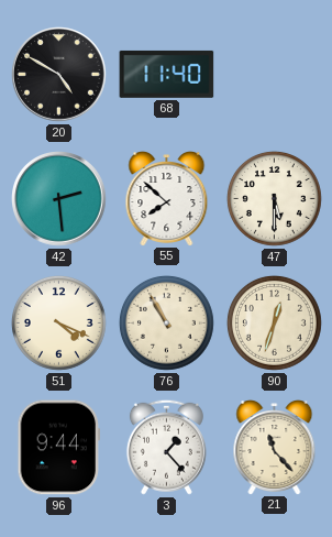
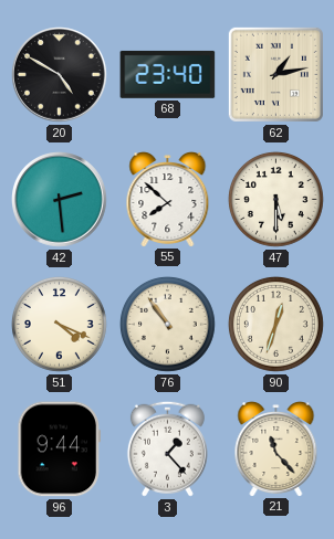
68: 11:40 -> 23:40
62: none -> 1:13
76: 10:55 -> 10:54
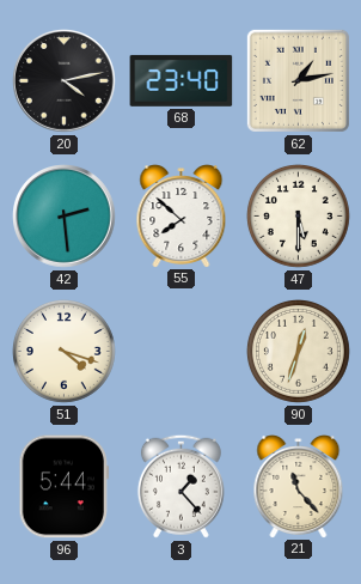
20: 4:50 -> 4:13
51: 4:19 -> 4:18
76: 10:54 -> none
96: 9:44 -> 5:44
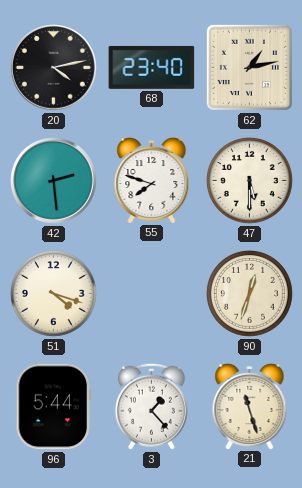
55: 7:52 -> 7:48
21: 11:23 -> 11:27
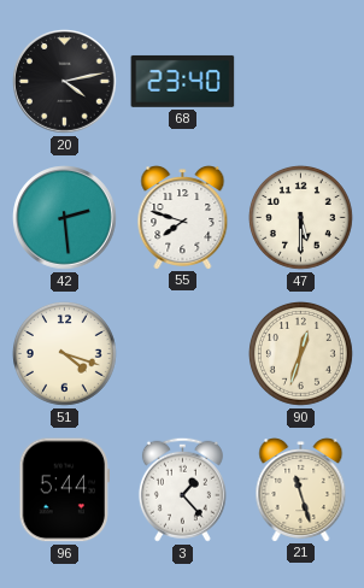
62: 1:13 -> none
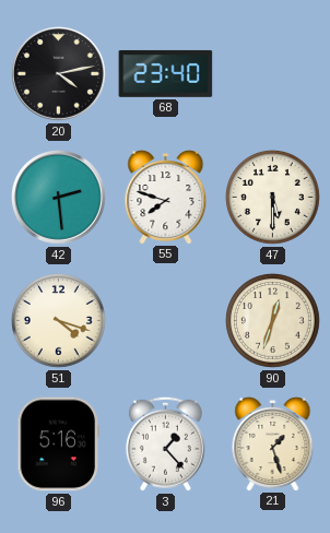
96: 5:44 -> 5:16
21: 11:27 -> 1:27
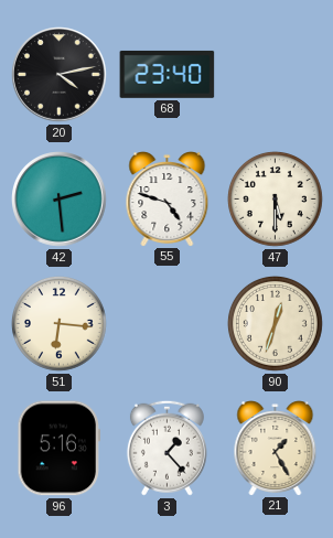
55: 7:48 -> 4:48
51: 4:18 -> 6:16
21: 1:27 -> 1:25
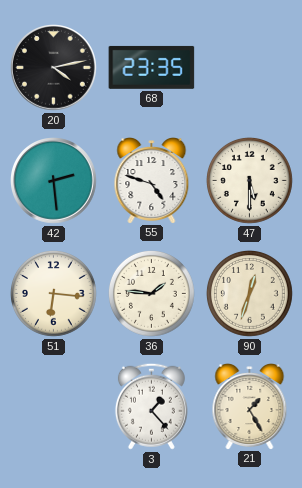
68: 23:40 -> 23:35
36: none -> 1:46
96: 5:16 -> none
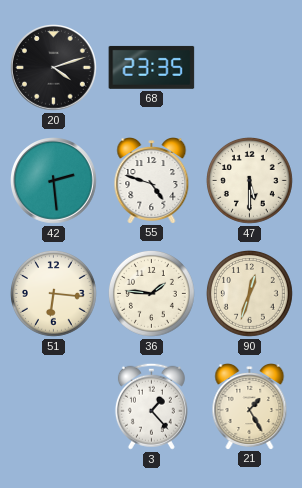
20: 4:13 -> 4:12
